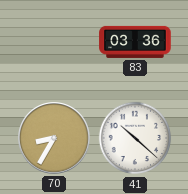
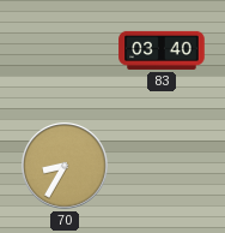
83: 03:36 -> 03:40
41: 10:22 -> none
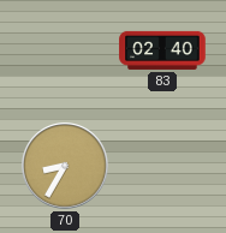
83: 03:40 -> 02:40
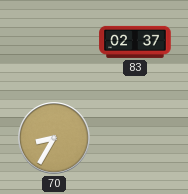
83: 02:40 -> 02:37
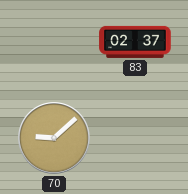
70: 8:35 -> 9:08
